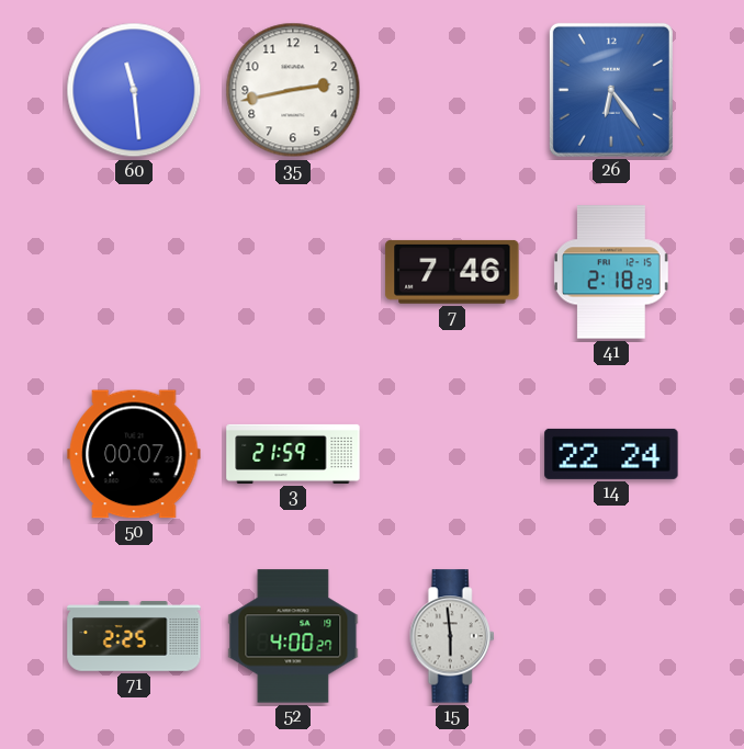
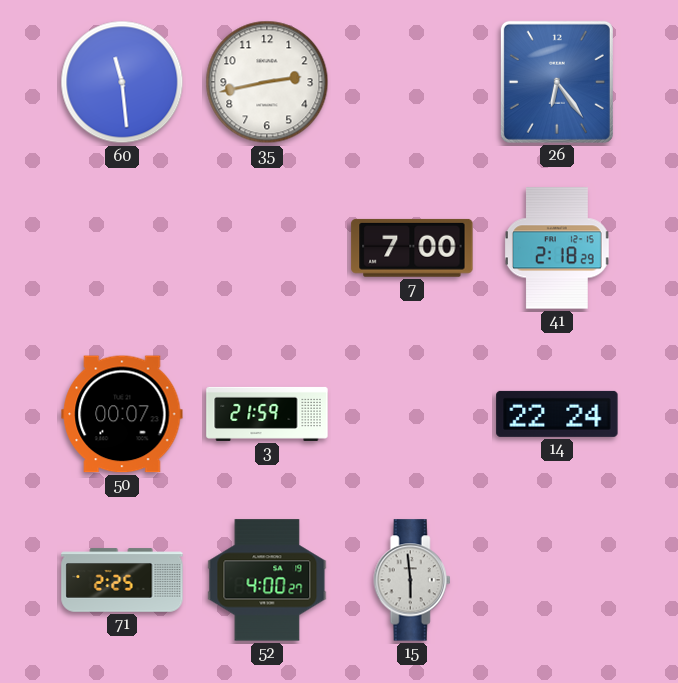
7: 7:46 -> 7:00
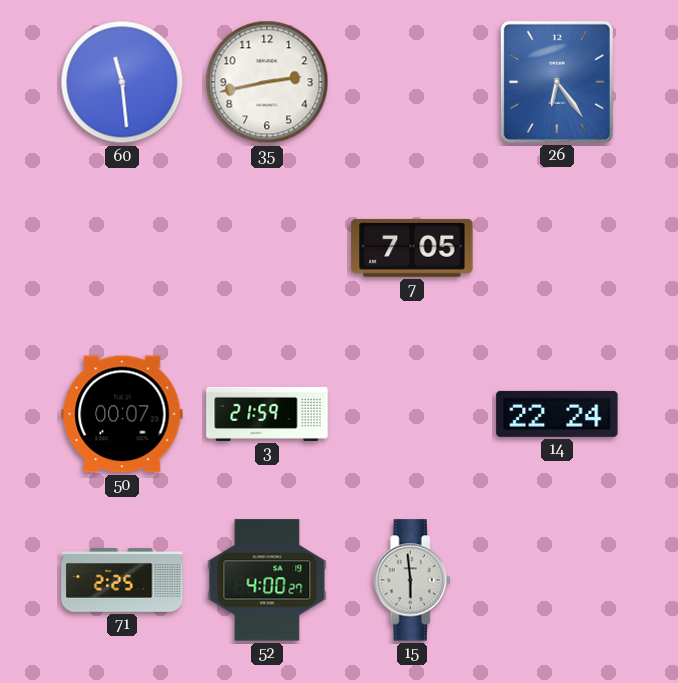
7: 7:00 -> 7:05
41: 2:18 -> none
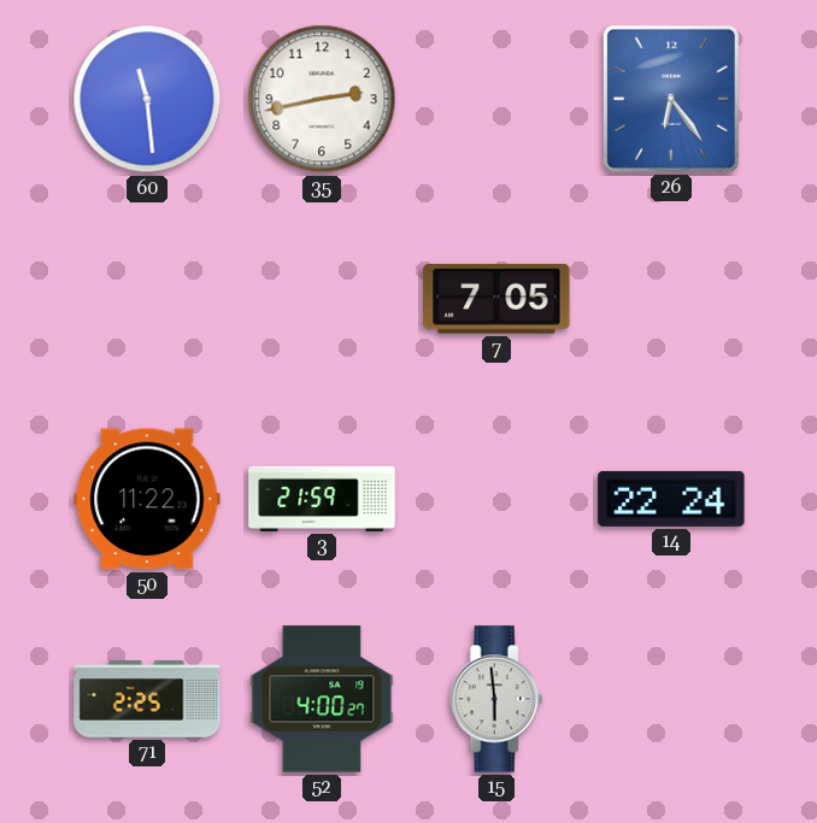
50: 00:07 -> 11:22
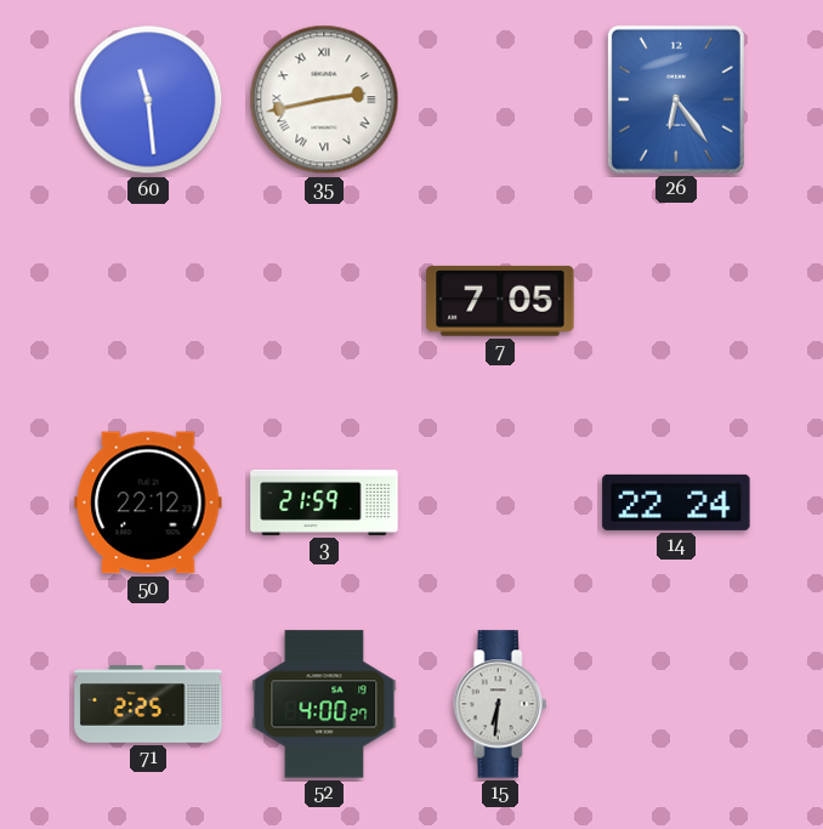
35 numerals: Arabic -> Roman
50: 11:22 -> 22:12
15: 5:59 -> 6:31
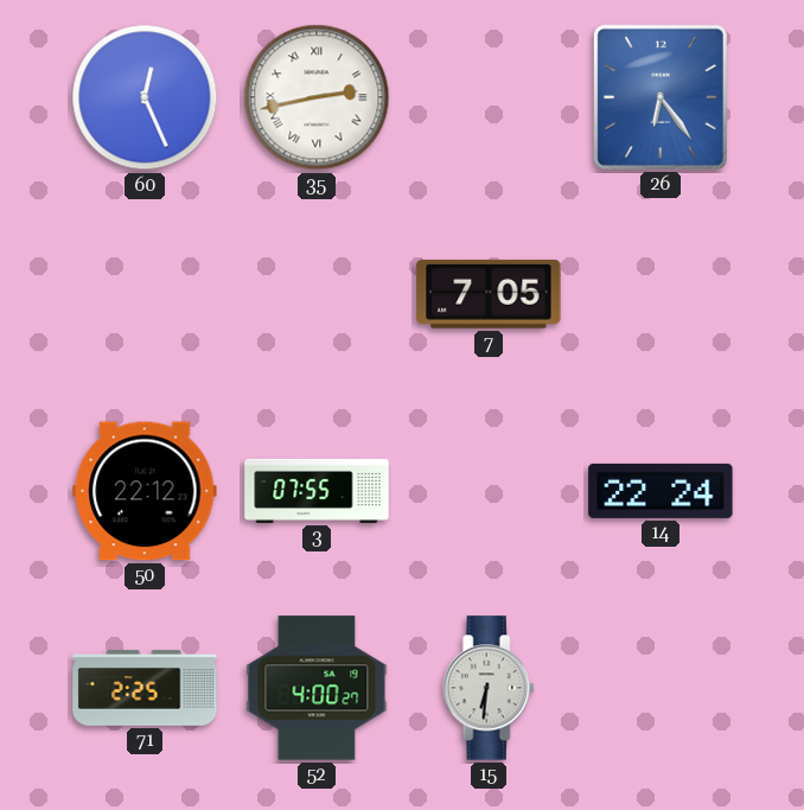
60: 11:29 -> 12:26
3: 21:59 -> 07:55
